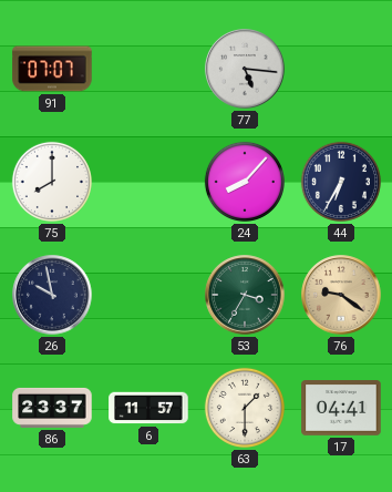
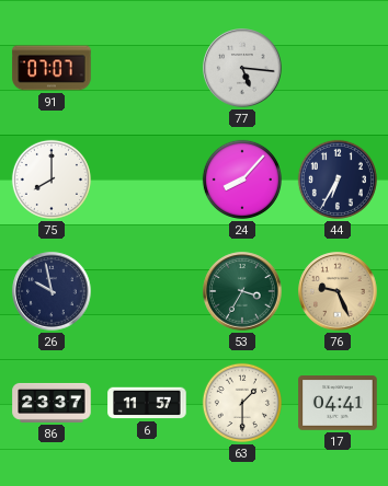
76: 9:21 -> 9:26
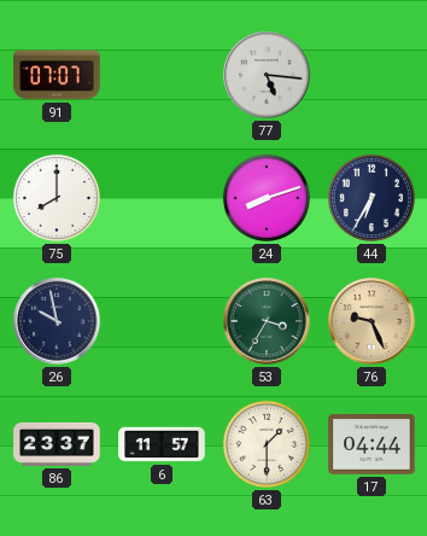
24: 8:07 -> 8:12
17: 04:41 -> 04:44
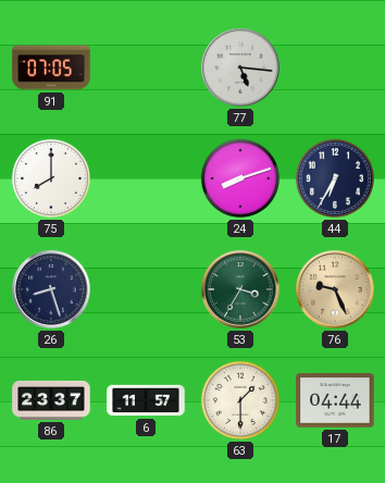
91: 07:07 -> 07:05
26: 9:58 -> 8:27
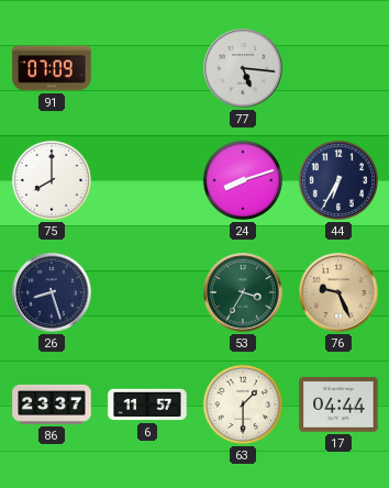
91: 07:05 -> 07:09
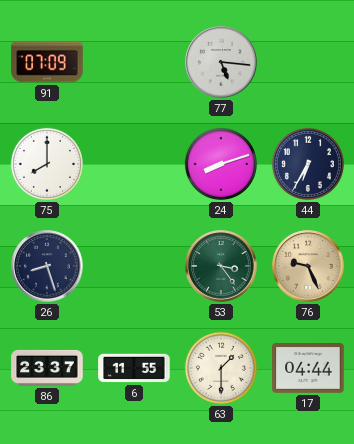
53: 3:35 -> 3:24
6: 11:57 -> 11:55
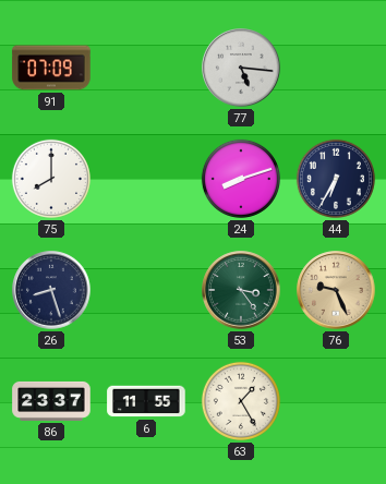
63: 1:30 -> 1:25
17: 04:44 -> none
